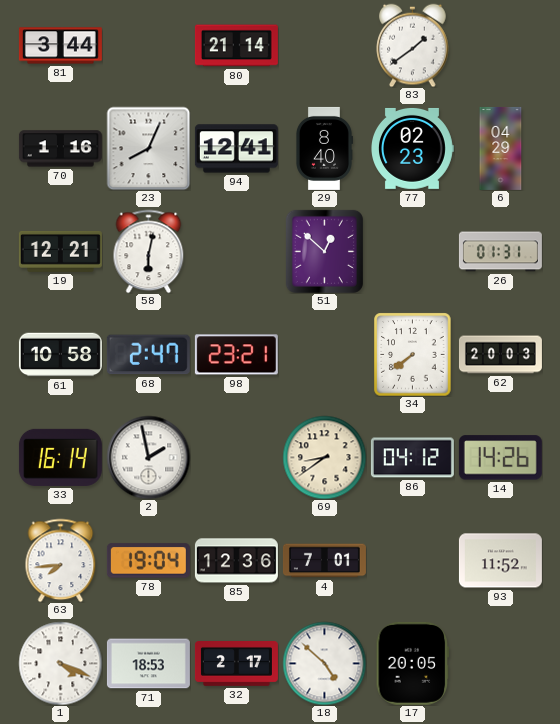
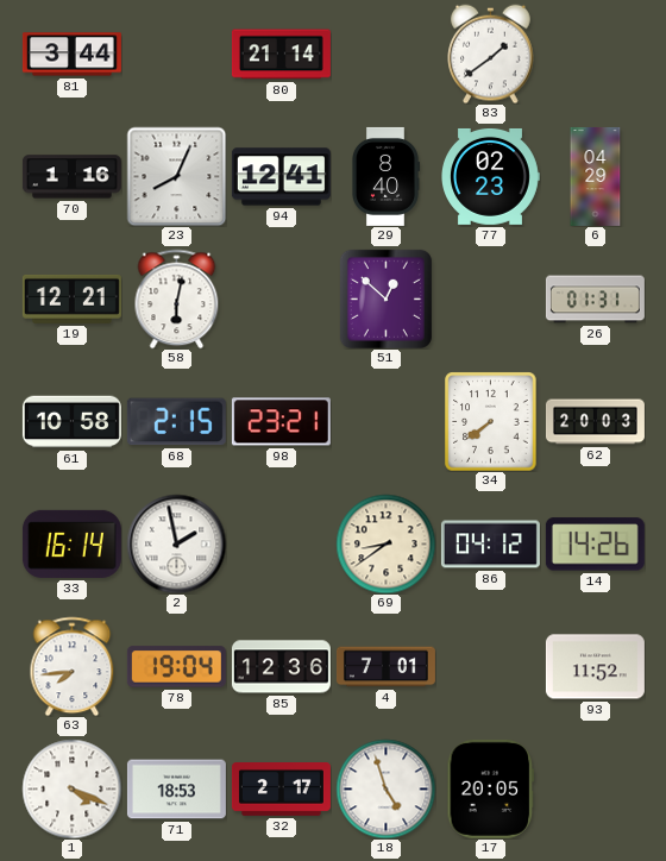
68: 2:47 -> 2:15
18: 4:52 -> 4:57
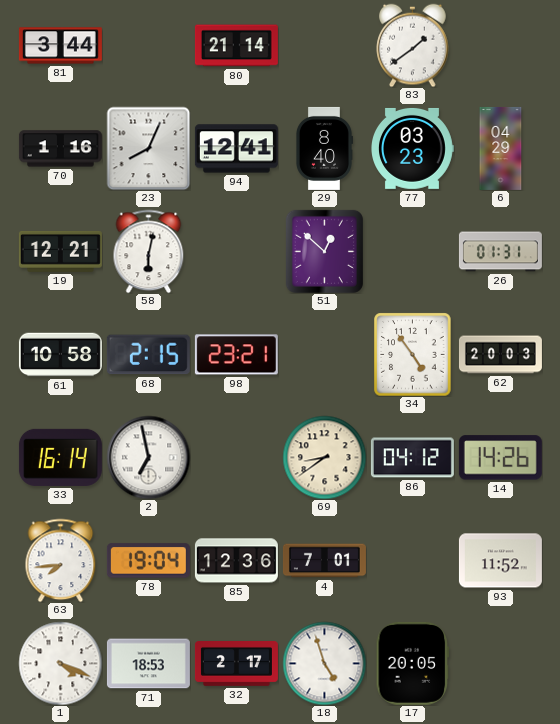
77: 02:23 -> 03:23
34: 7:39 -> 4:54
2: 1:58 -> 6:58
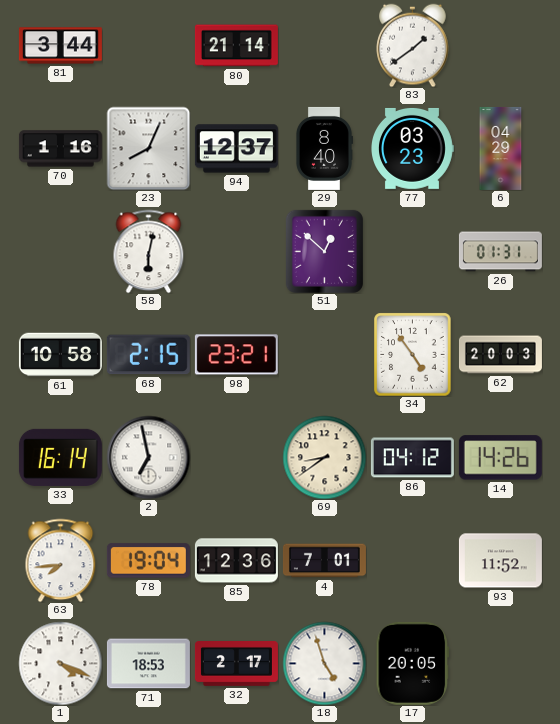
94: 12:41 -> 12:37
19: 12:21 -> none
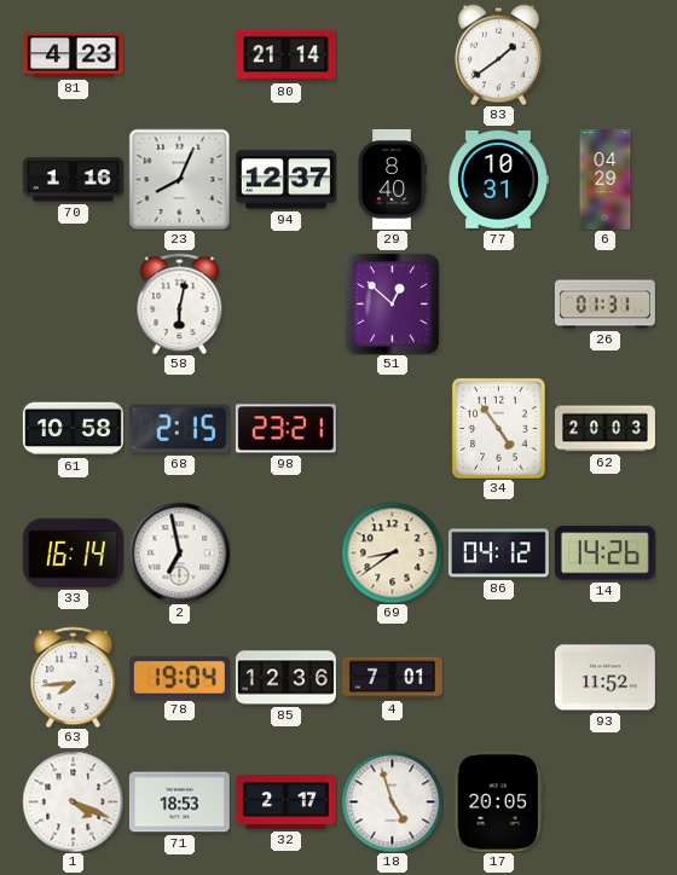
81: 3:44 -> 4:23
77: 03:23 -> 10:31
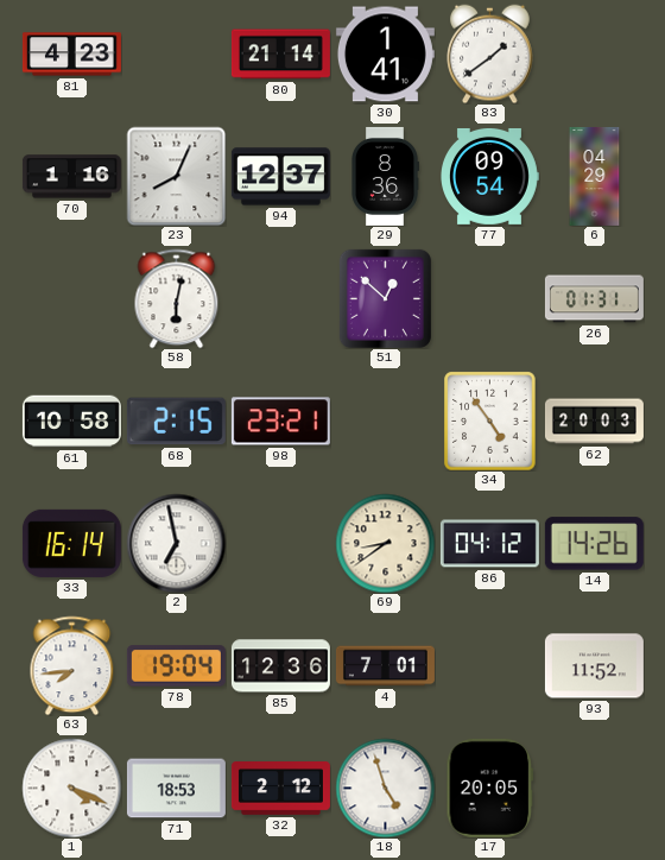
30: none -> 1:41
29: 8:40 -> 8:36
77: 10:31 -> 09:54
32: 2:17 -> 2:12
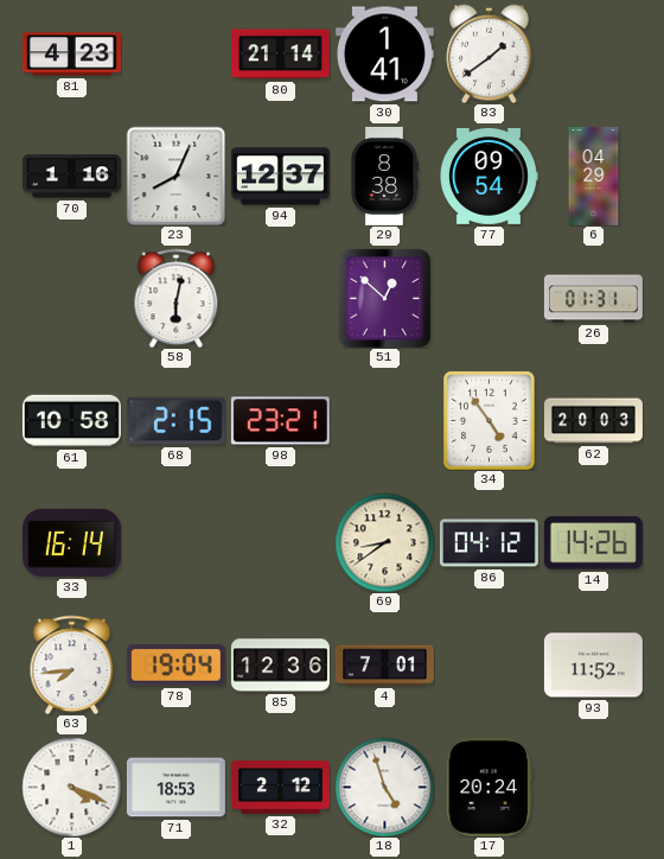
29: 8:36 -> 8:38
2: 6:58 -> none
17: 20:05 -> 20:24
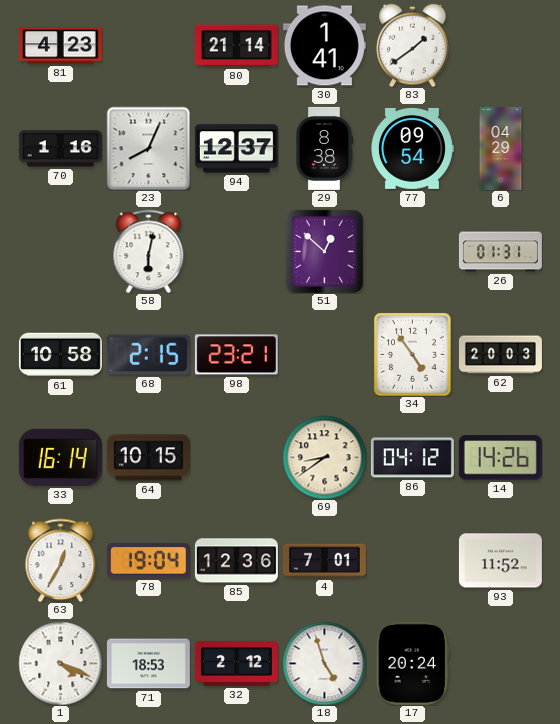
64: none -> 10:15
63: 7:44 -> 12:35
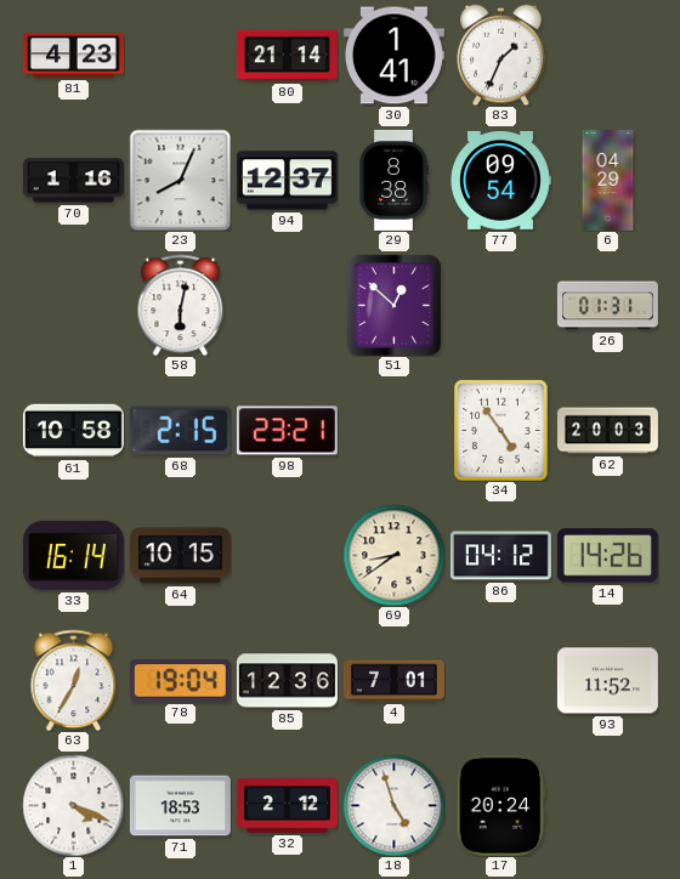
83: 1:39 -> 1:34
